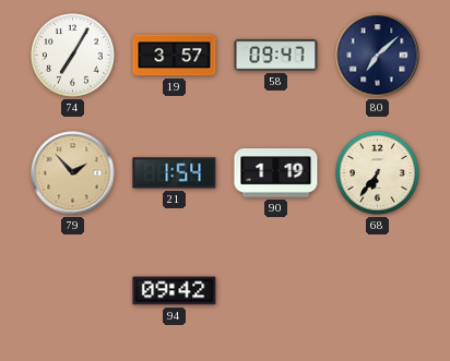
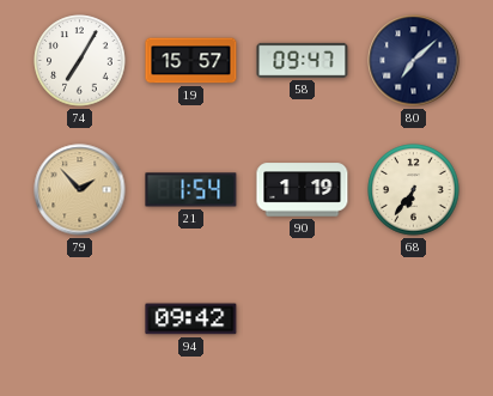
19: 3:57 -> 15:57
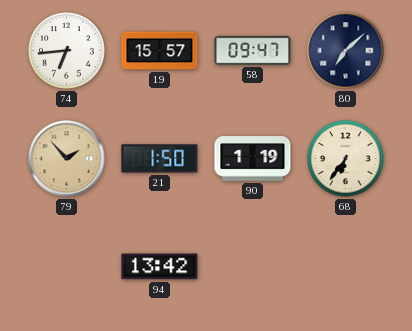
74: 7:05 -> 6:44
21: 1:54 -> 1:50
94: 09:42 -> 13:42
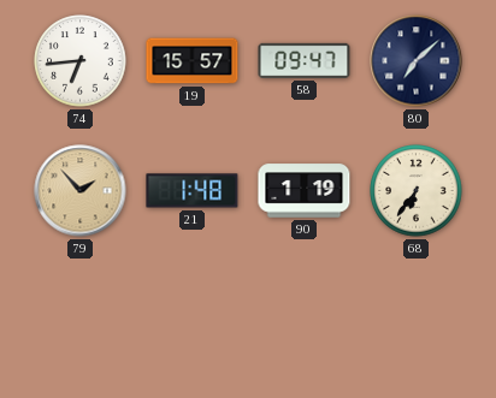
21: 1:50 -> 1:48
94: 13:42 -> none
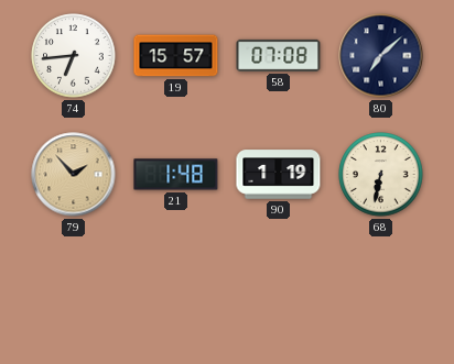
58: 09:47 -> 07:08
68: 6:36 -> 6:32
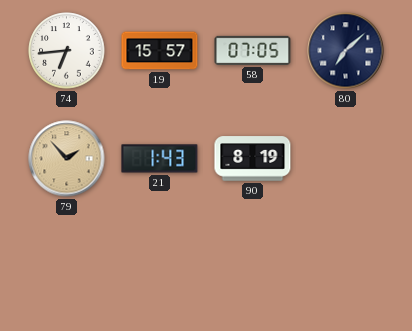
58: 07:08 -> 07:05
21: 1:48 -> 1:43
90: 1:19 -> 8:19
68: 6:32 -> none
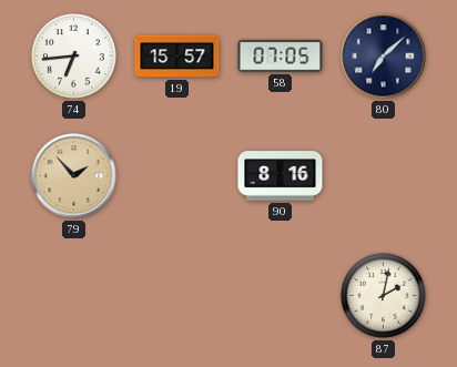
21: 1:43 -> none
90: 8:19 -> 8:16
87: none -> 2:02
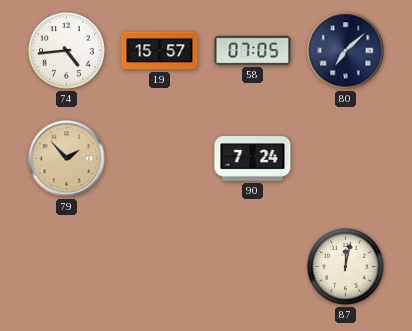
74: 6:44 -> 4:44
90: 8:16 -> 7:24
87: 2:02 -> 12:02
